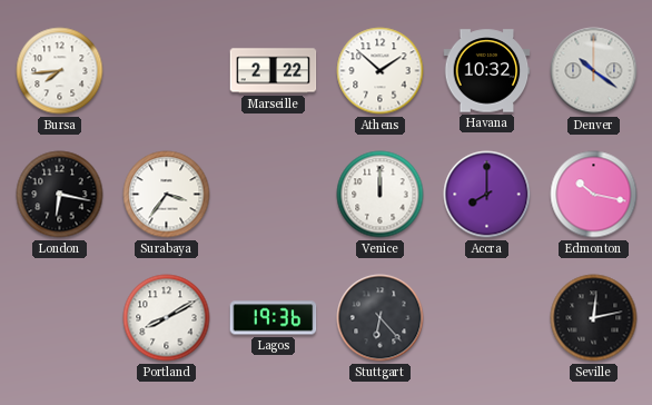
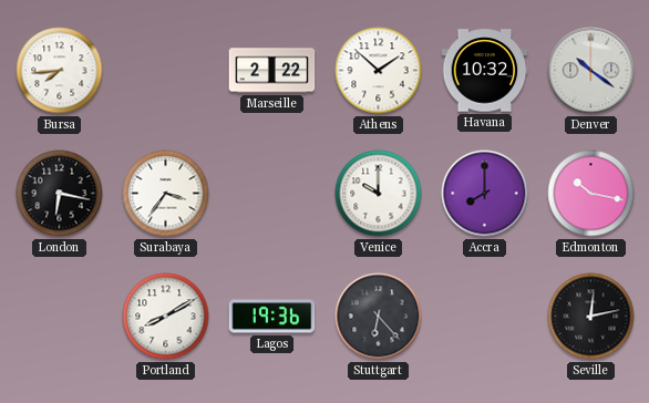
Venice: 12:00 -> 10:00
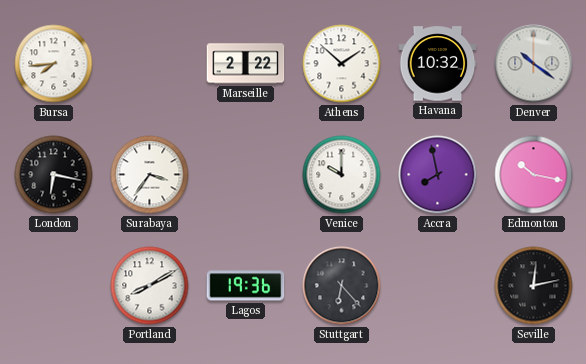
Accra: 8:00 -> 7:58
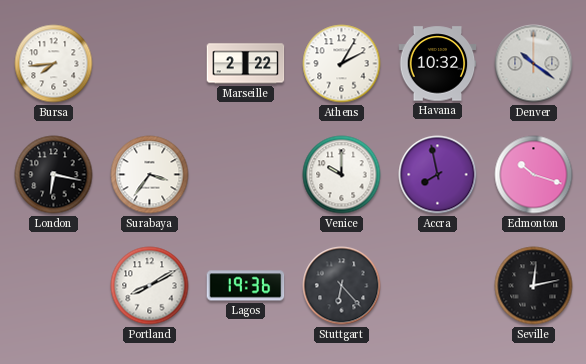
Athens: 1:52 -> 2:05
Edmonton: 10:17 -> 10:18
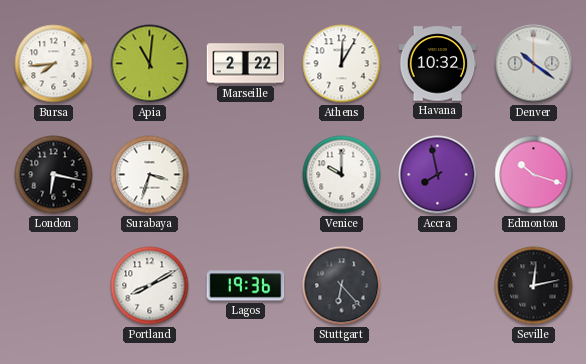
Apia: none -> 11:01
Athens: 2:05 -> 12:05
Surabaya: 3:36 -> 3:33
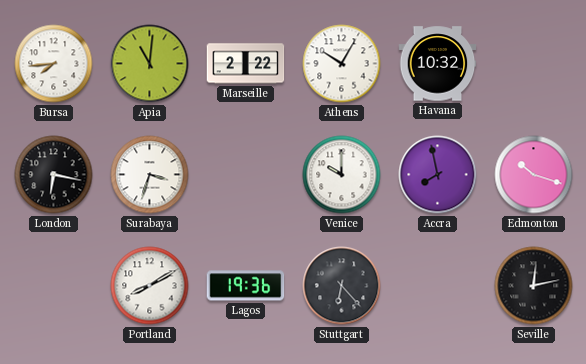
Athens: 12:05 -> 10:05
Denver: 10:21 -> none
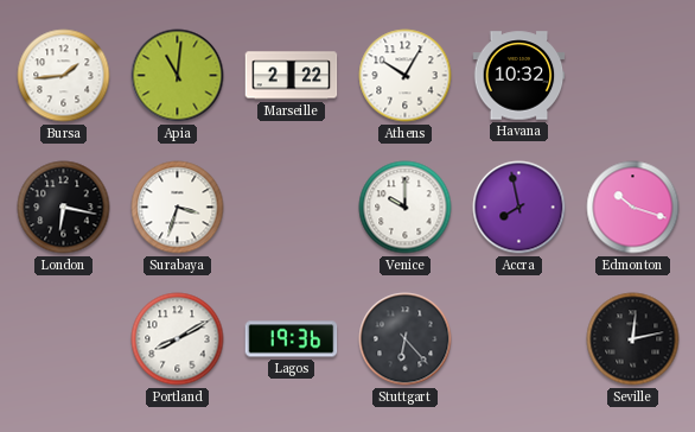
Bursa: 7:44 -> 1:44
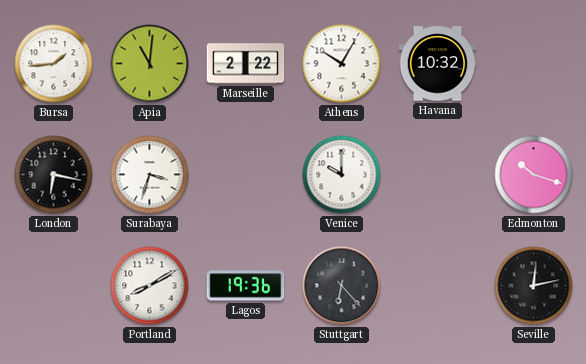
Accra: 7:58 -> none
